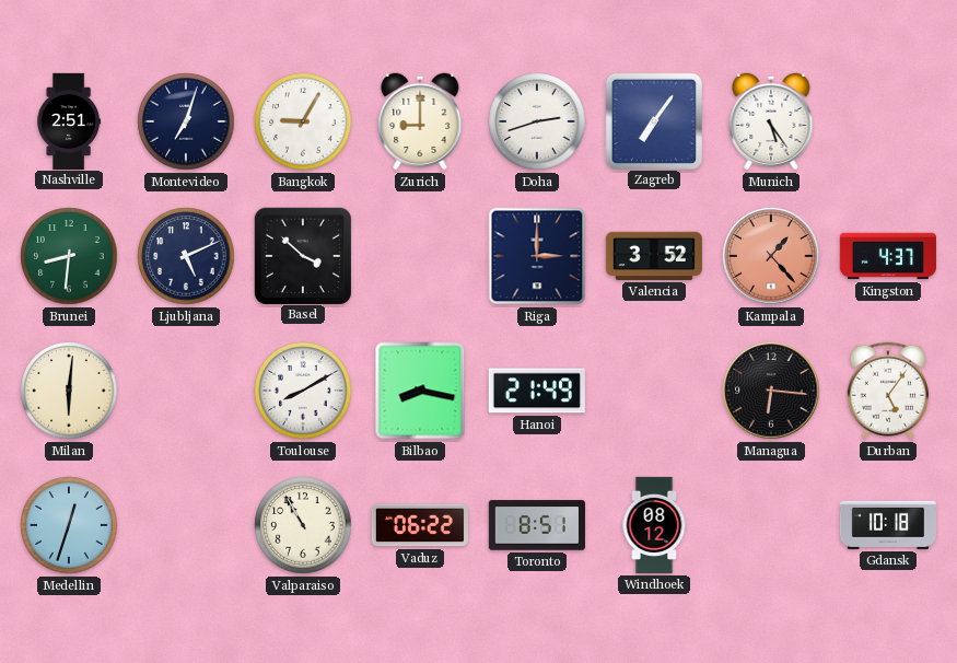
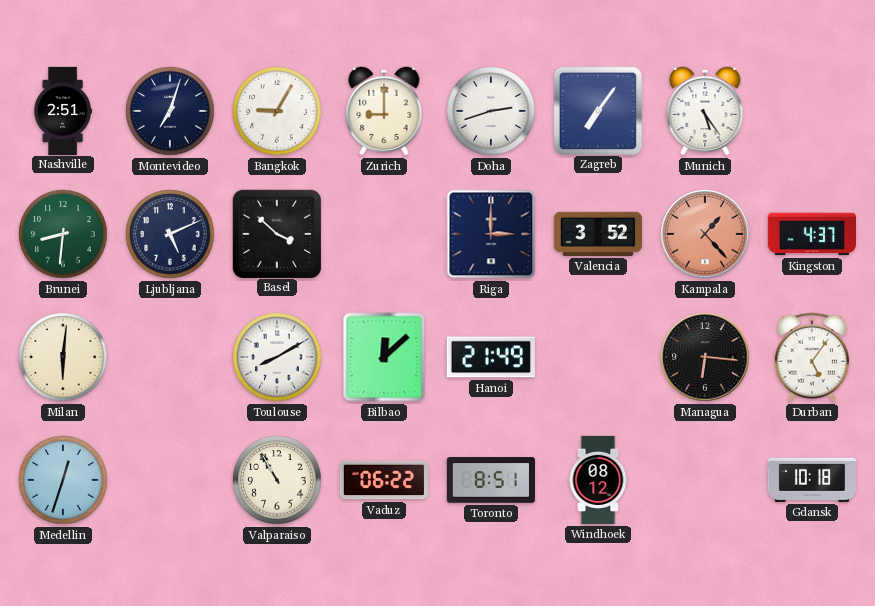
Bilbao: 8:17 -> 12:08
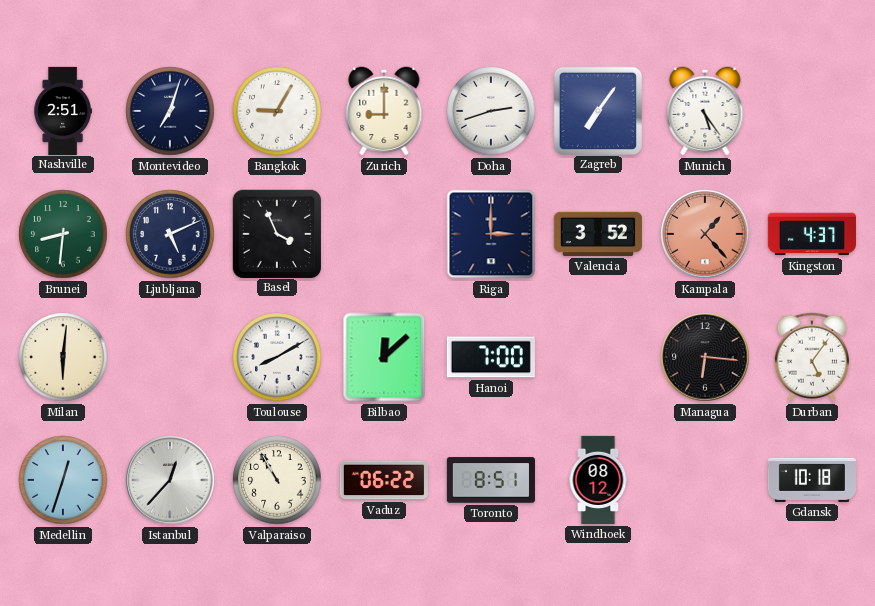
Basel: 3:52 -> 3:56
Hanoi: 21:49 -> 7:00
Istanbul: none -> 12:37
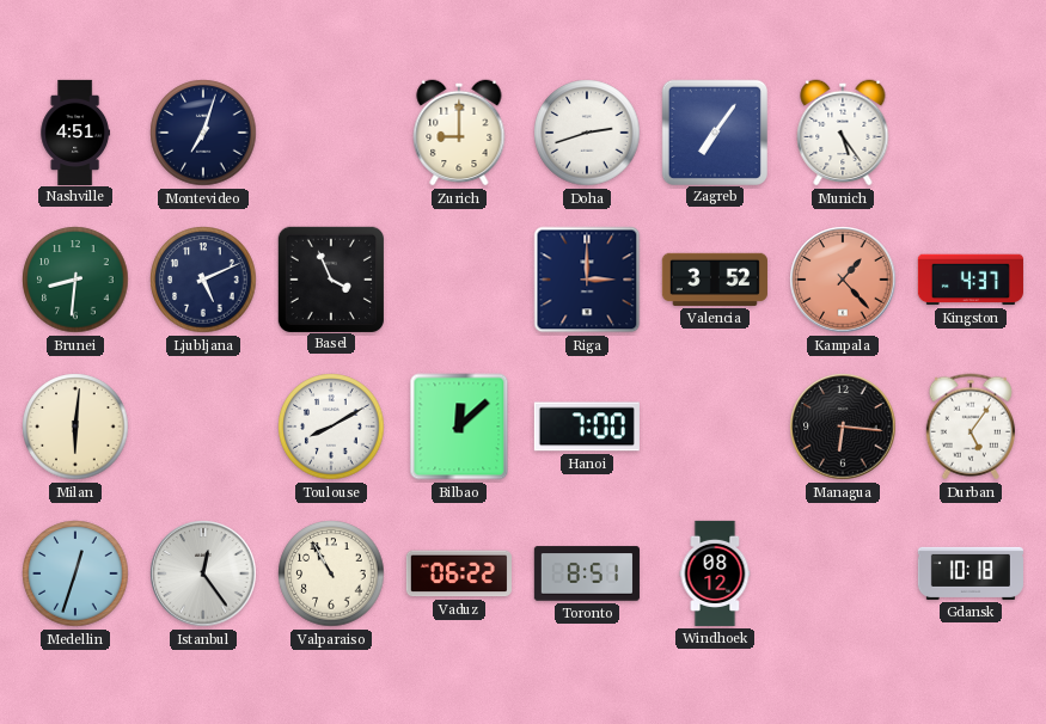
Nashville: 2:51 -> 4:51
Bangkok: 9:05 -> none
Istanbul: 12:37 -> 12:24
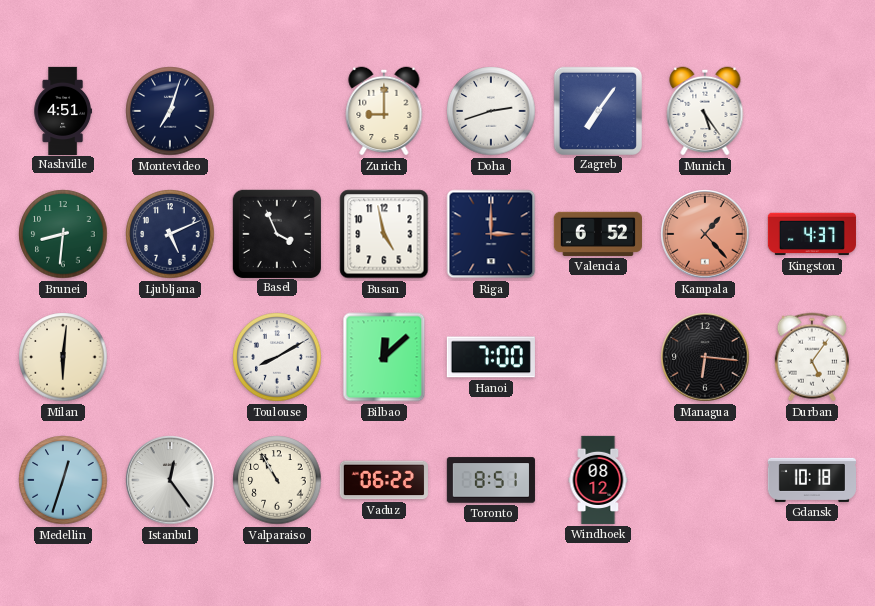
Busan: none -> 4:58
Valencia: 3:52 -> 6:52
